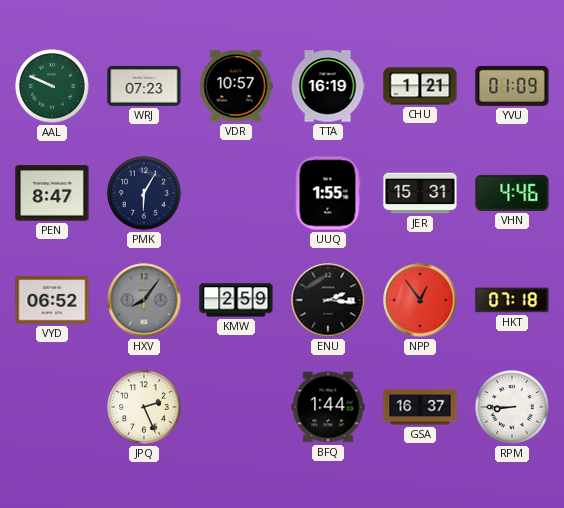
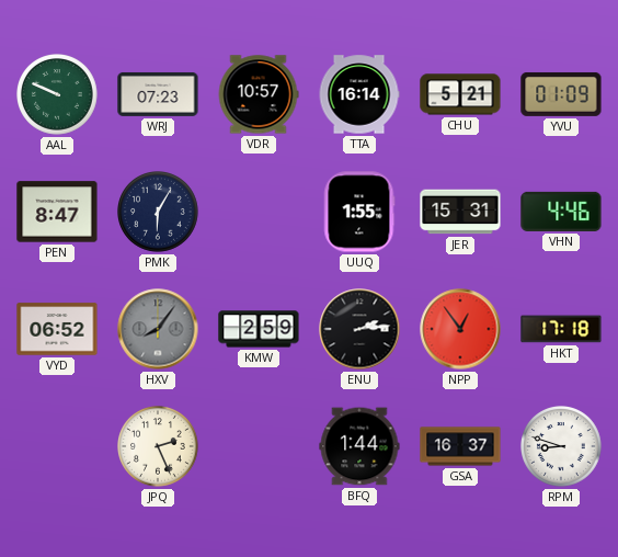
TTA: 16:19 -> 16:14
CHU: 1:21 -> 5:21
ENU: 2:16 -> 2:14
HKT: 07:18 -> 17:18
RPM: 8:45 -> 8:48
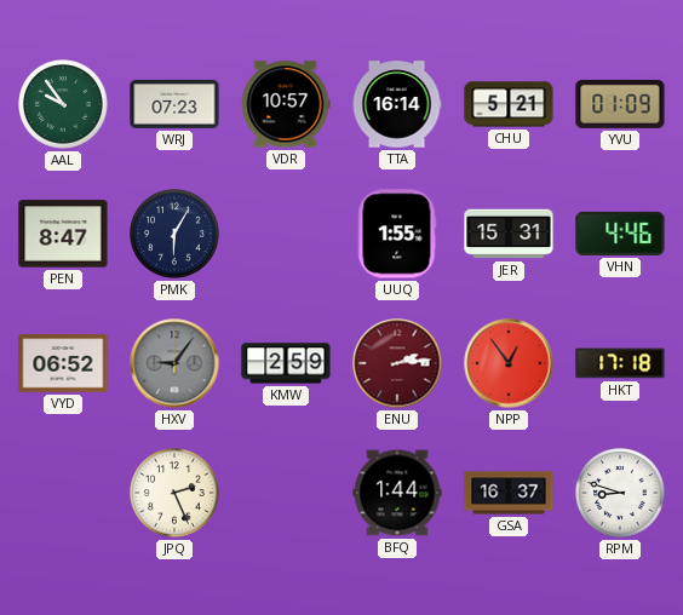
AAL: 9:49 -> 9:54
HXV: 8:06 -> 9:06
ENU dial: black -> burgundy
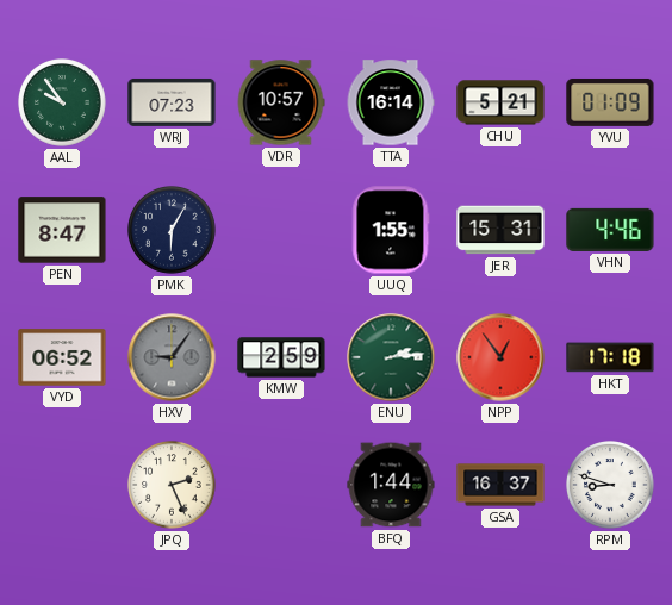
ENU dial: burgundy -> green
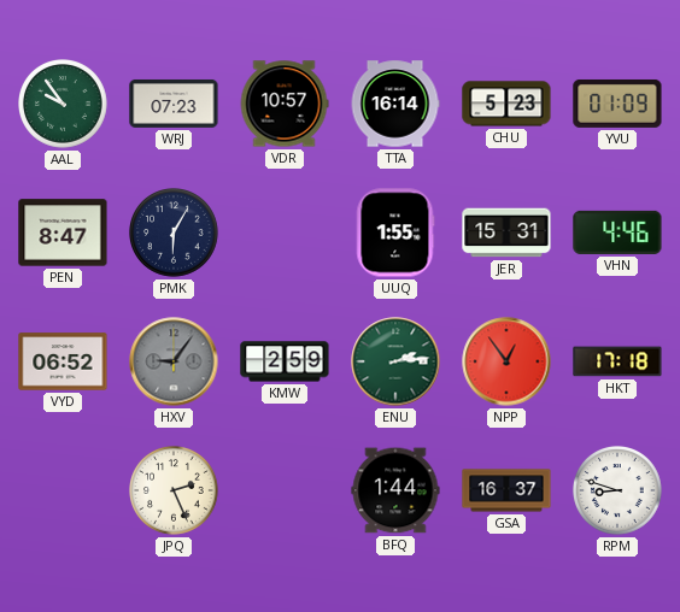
CHU: 5:21 -> 5:23
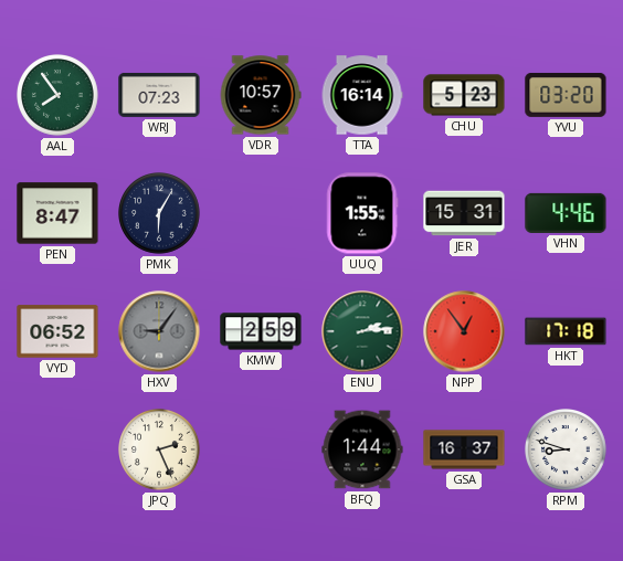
AAL: 9:54 -> 7:54
YVU: 01:09 -> 03:20
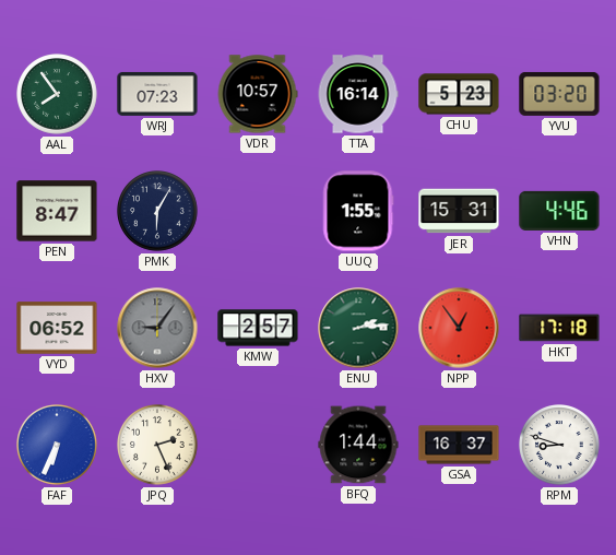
KMW: 2:59 -> 2:57
FAF: none -> 6:34
